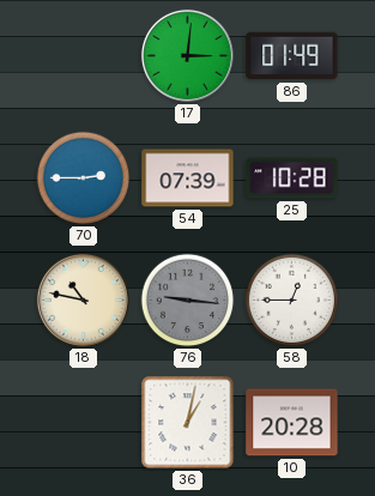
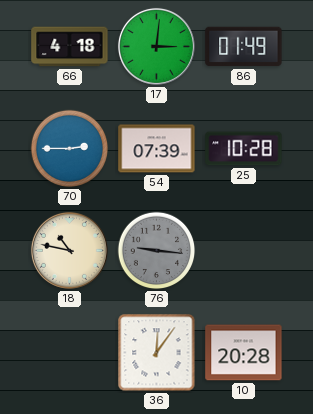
66: none -> 4:18
58: 12:45 -> none
36: 1:02 -> 12:06
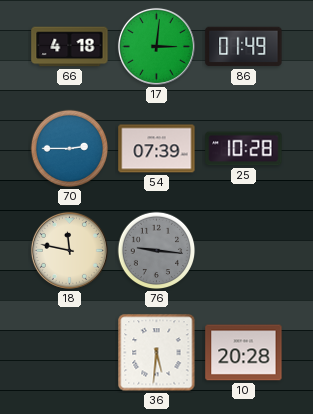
18: 10:47 -> 11:47
36: 12:06 -> 5:31
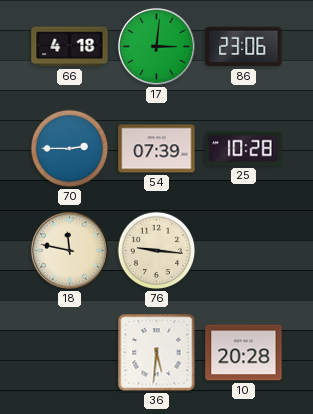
86: 01:49 -> 23:06
76 dial: grey -> cream
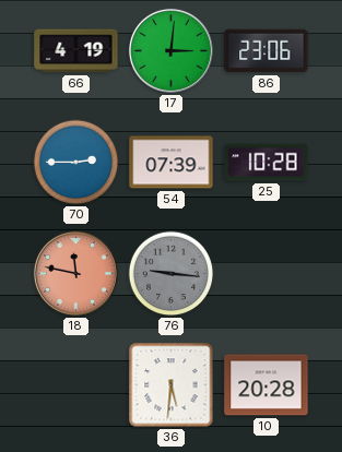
66: 4:18 -> 4:19
18 dial: cream -> salmon
76 dial: cream -> grey
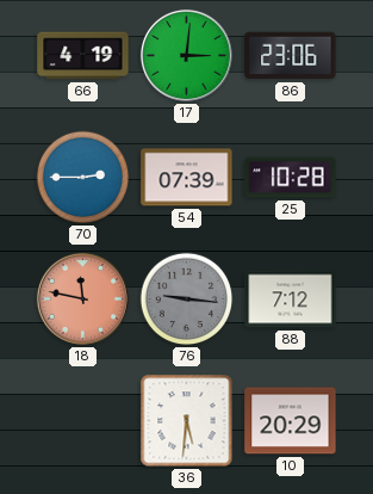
88: none -> 7:12
10: 20:28 -> 20:29
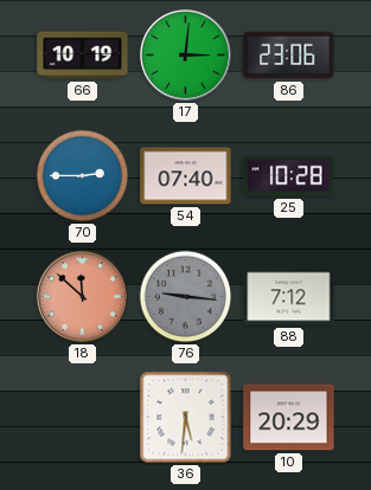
66: 4:19 -> 10:19
54: 07:39 -> 07:40
18: 11:47 -> 11:52
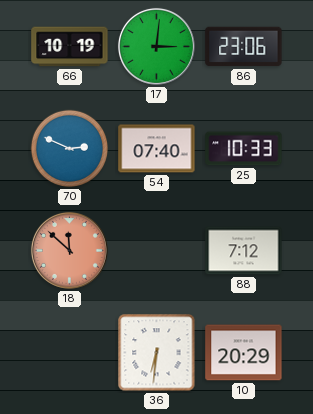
70: 2:45 -> 2:49
25: 10:28 -> 10:33
76: 9:16 -> none
36: 5:31 -> 6:31
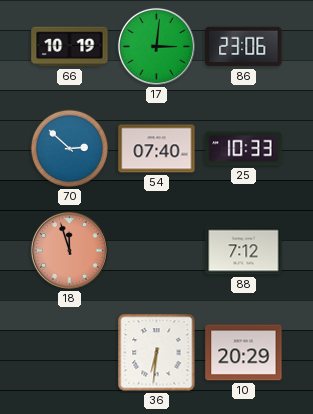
70: 2:49 -> 2:52
18: 11:52 -> 11:57
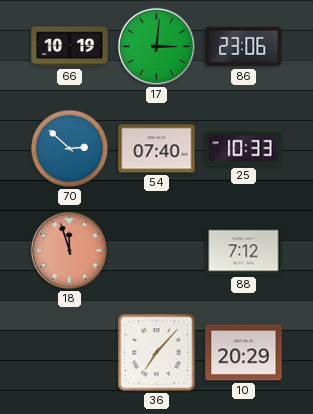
36: 6:31 -> 7:07
